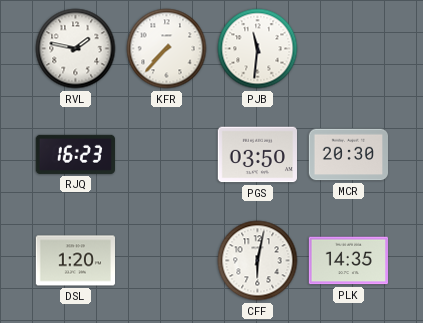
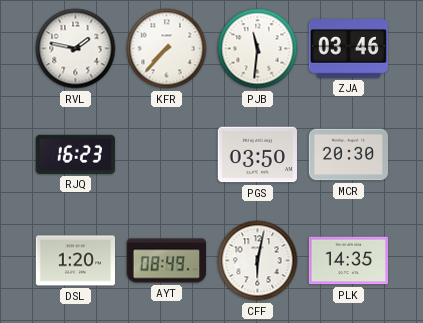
ZJA: none -> 03:46
AYT: none -> 08:49
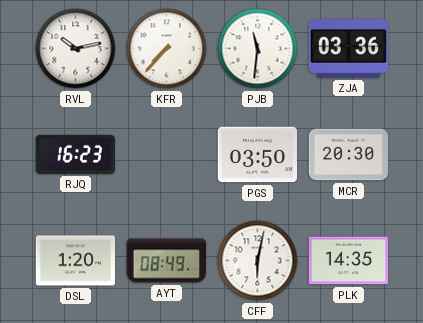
RVL: 1:47 -> 10:13
ZJA: 03:46 -> 03:36
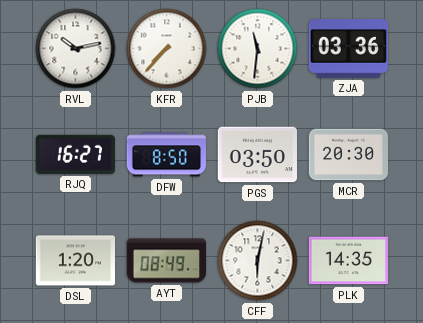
RJQ: 16:23 -> 16:27
DFW: none -> 8:50
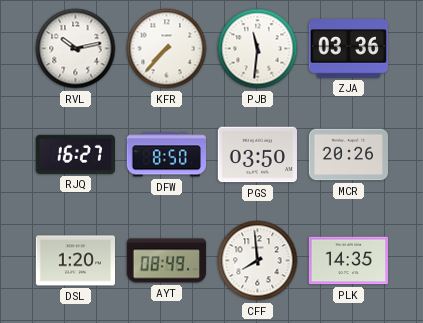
MCR: 20:30 -> 20:26
CFF: 6:02 -> 7:59
